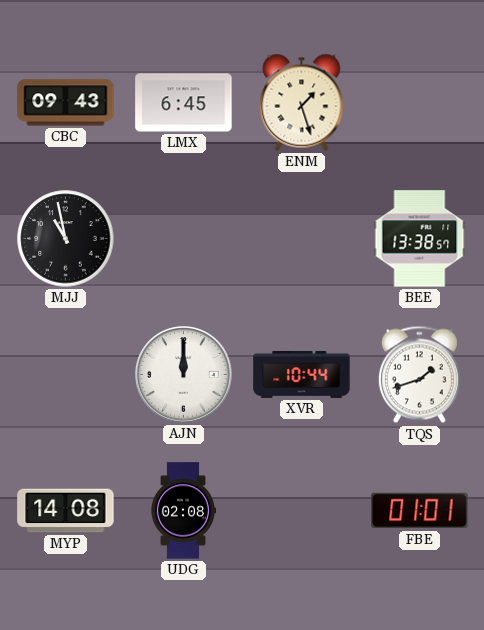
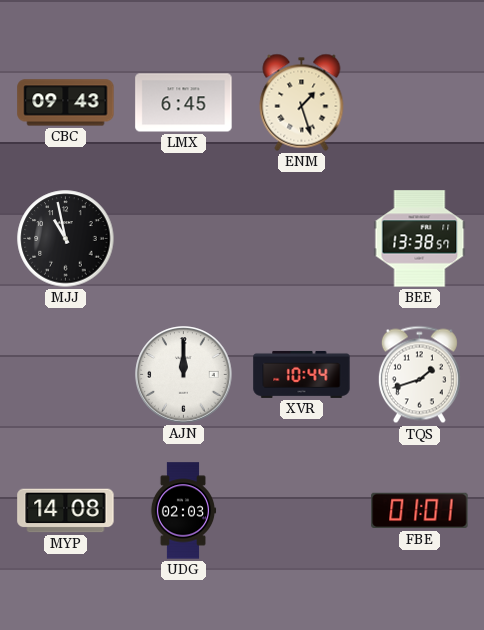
UDG: 02:08 -> 02:03
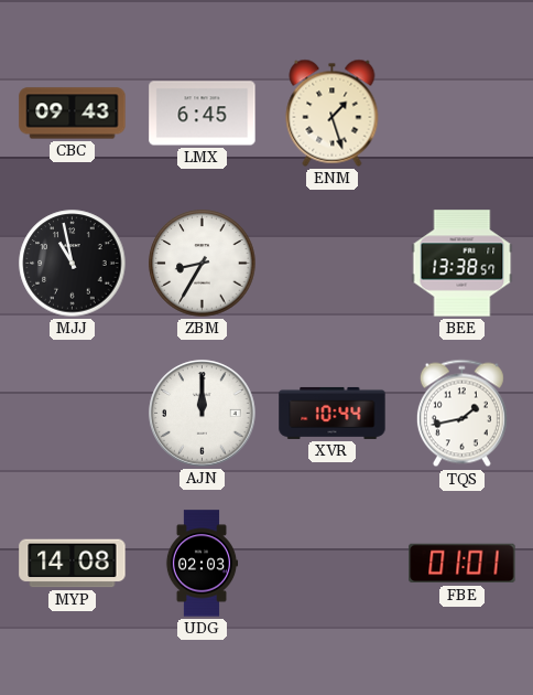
ZBM: none -> 8:35
TQS: 1:42 -> 1:43
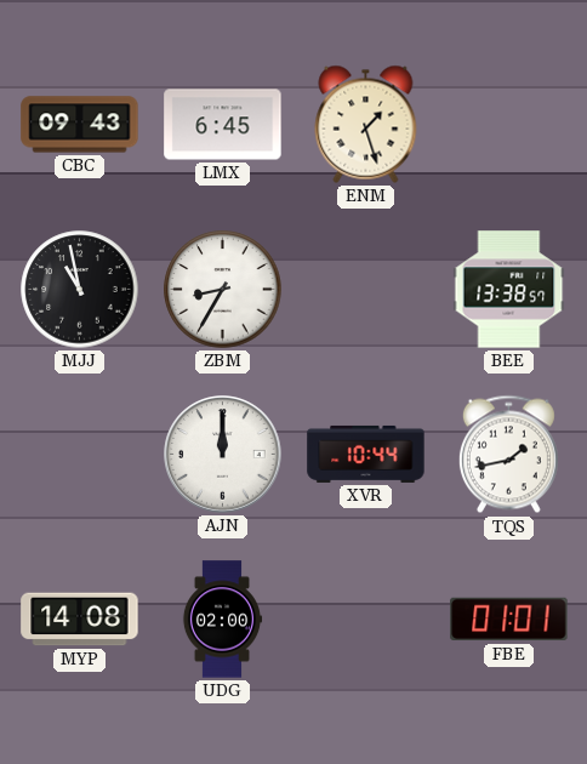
UDG: 02:03 -> 02:00
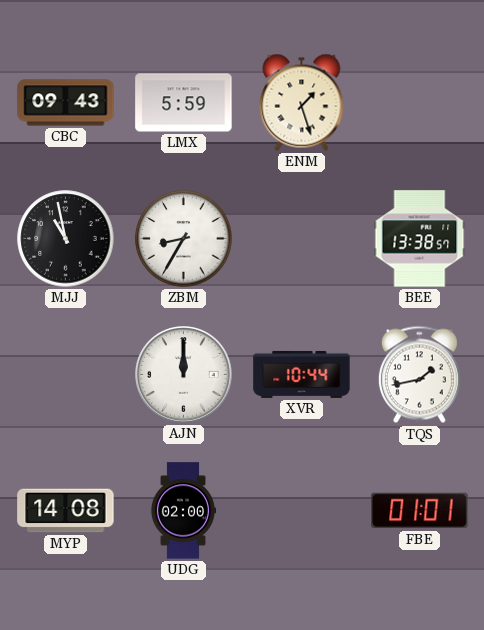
LMX: 6:45 -> 5:59
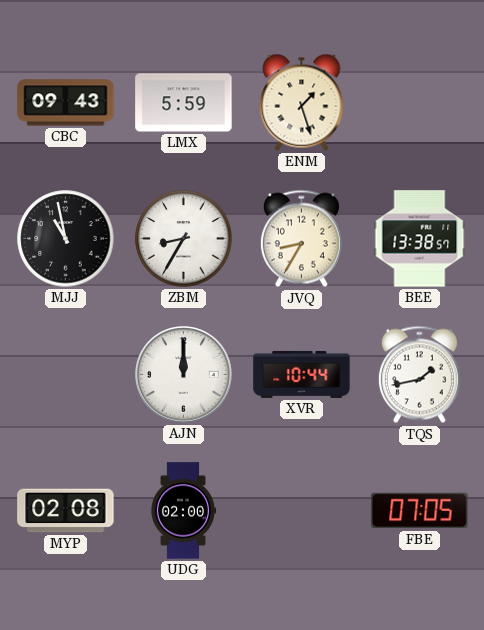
JVQ: none -> 8:35
MYP: 14:08 -> 02:08
FBE: 01:01 -> 07:05
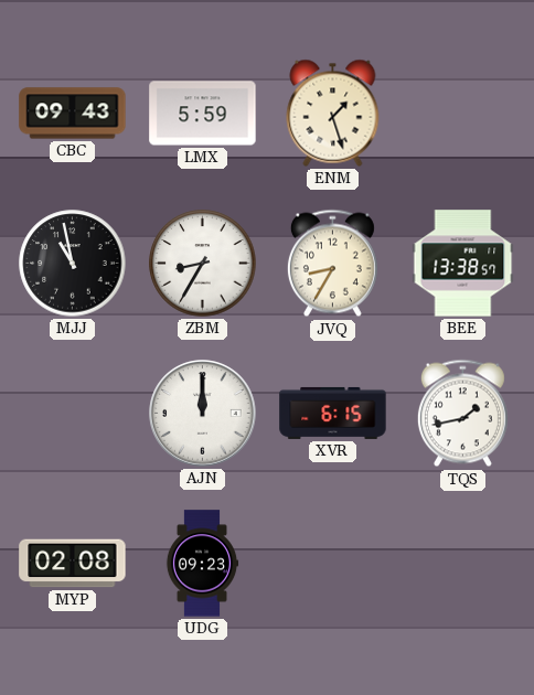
XVR: 10:44 -> 6:15
UDG: 02:00 -> 09:23
FBE: 07:05 -> none
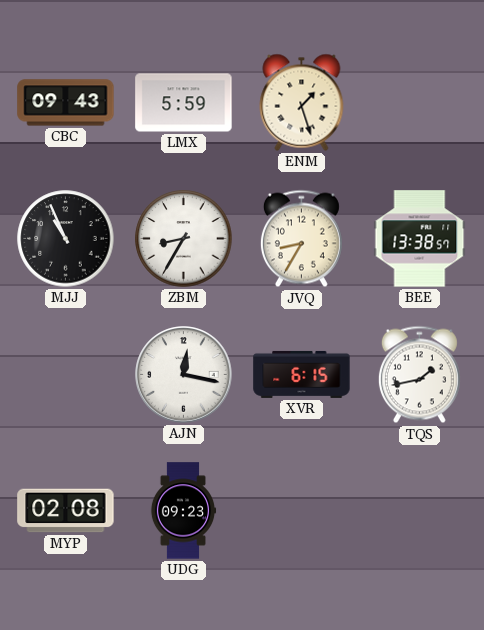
MJJ: 10:58 -> 10:56
AJN: 12:00 -> 12:17
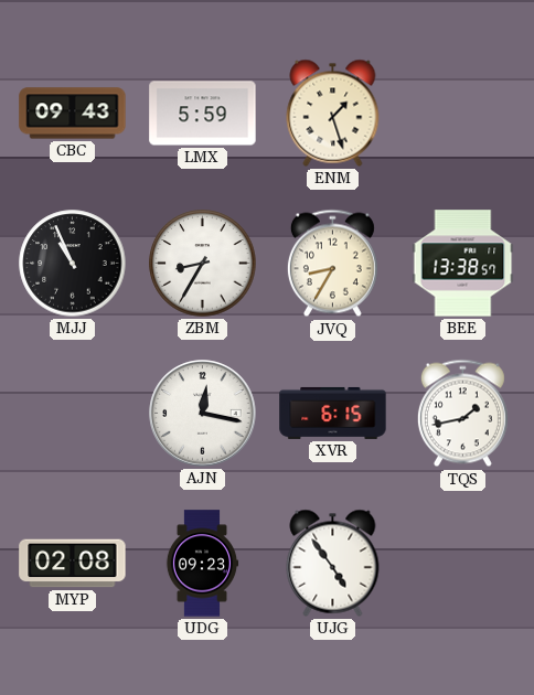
UJG: none -> 4:54
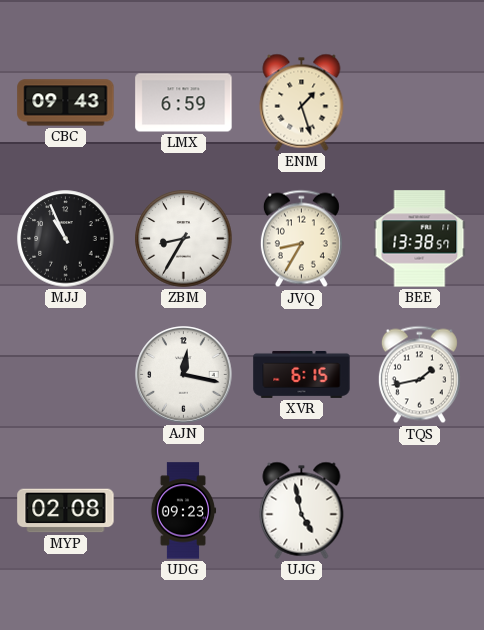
LMX: 5:59 -> 6:59
UJG: 4:54 -> 4:58
